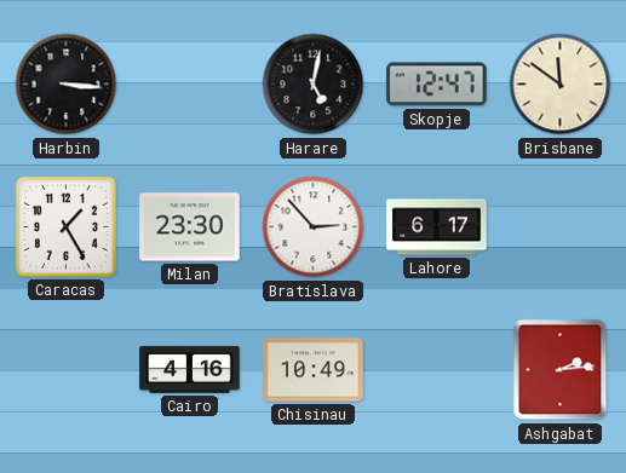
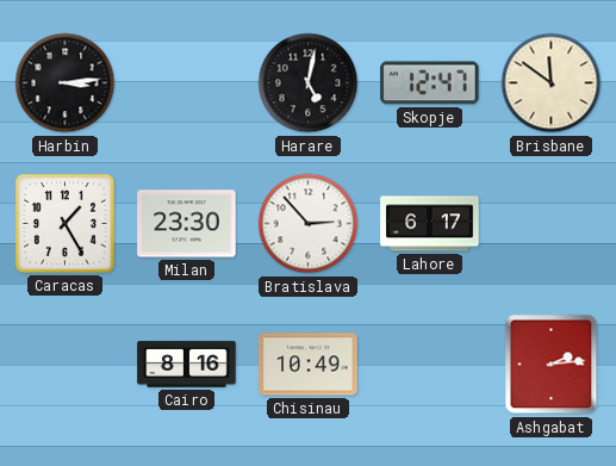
Harbin: 3:16 -> 3:14
Cairo: 4:16 -> 8:16
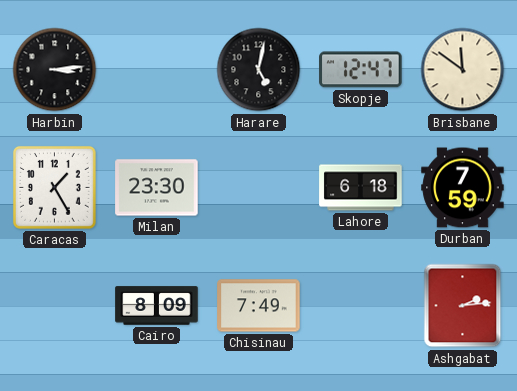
Bratislava: 2:53 -> none
Lahore: 6:17 -> 6:18
Durban: none -> 7:59
Cairo: 8:16 -> 8:09
Chisinau: 10:49 -> 7:49
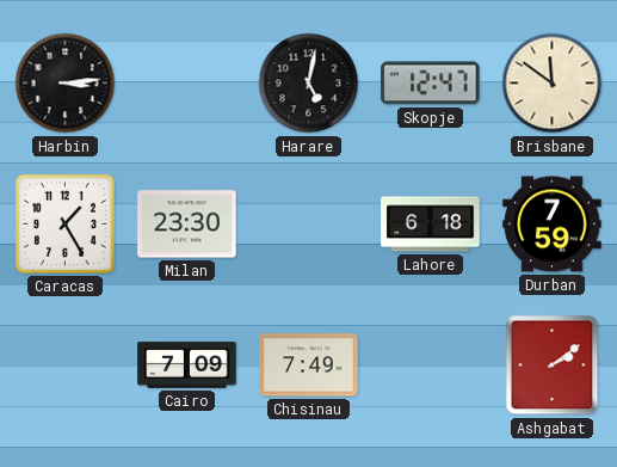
Cairo: 8:09 -> 7:09
Ashgabat: 2:14 -> 2:09
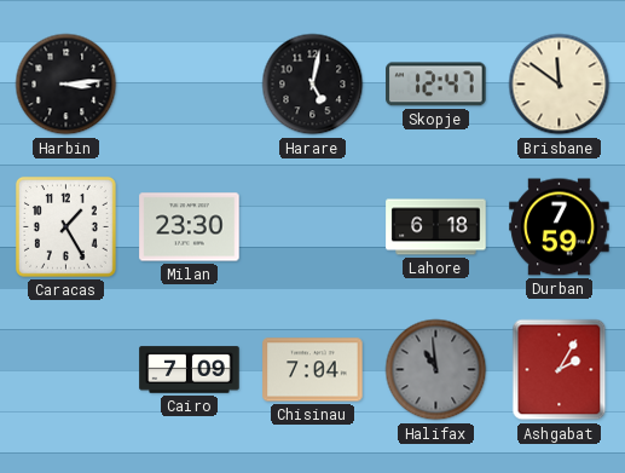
Chisinau: 7:49 -> 7:04
Halifax: none -> 10:59
Ashgabat: 2:09 -> 2:05
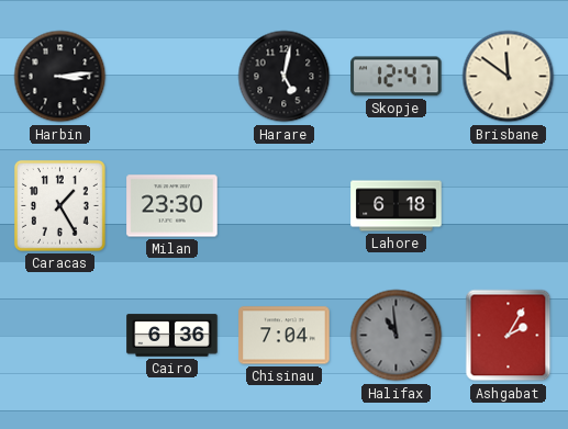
Durban: 7:59 -> none
Cairo: 7:09 -> 6:36
